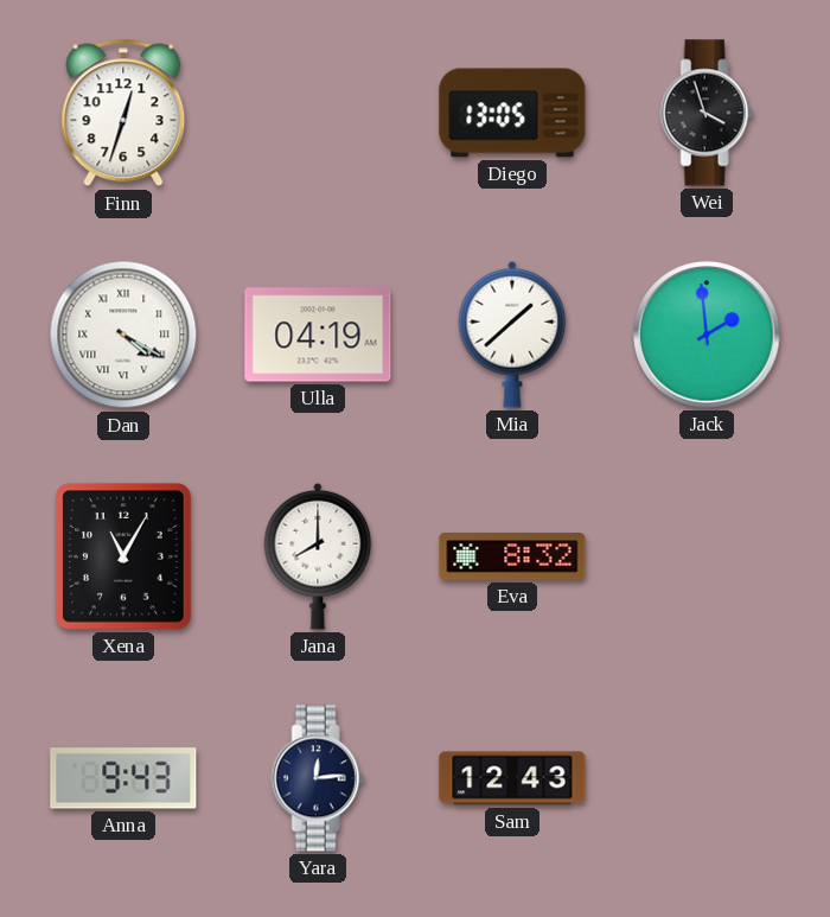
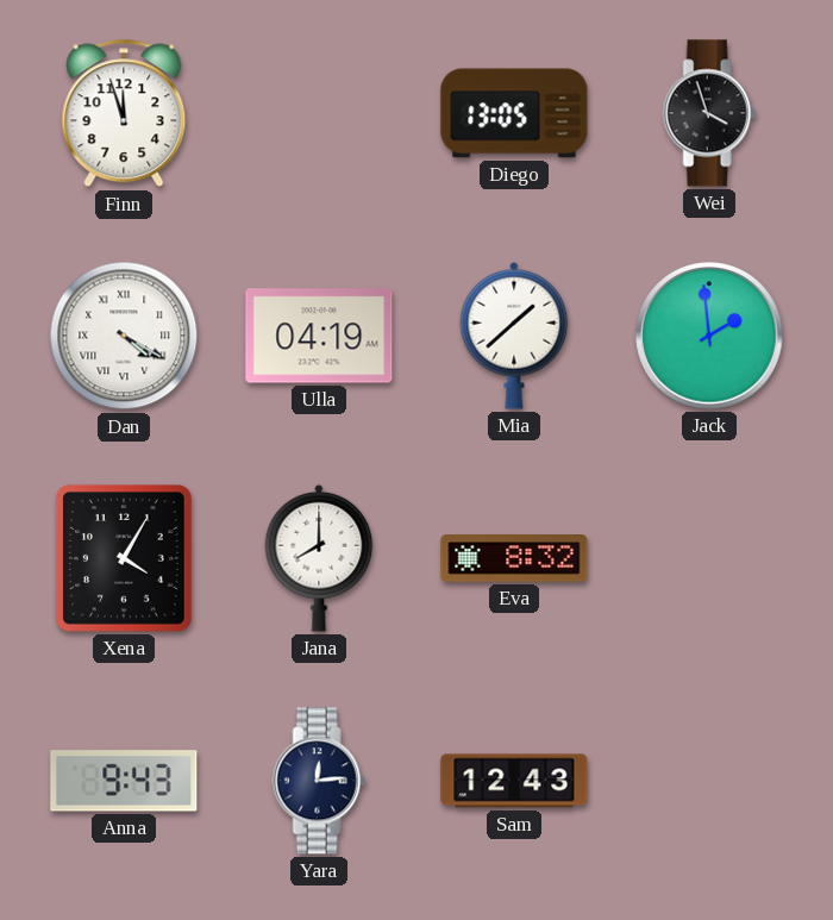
Finn: 12:33 -> 11:57
Xena: 11:05 -> 4:05
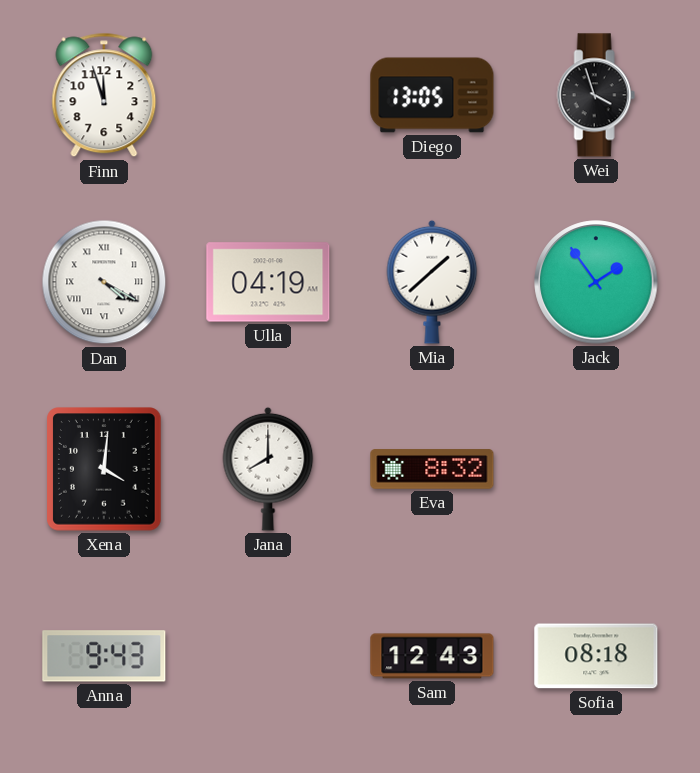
Jack: 1:59 -> 1:54
Xena: 4:05 -> 4:01
Yara: 12:14 -> none
Sofia: none -> 08:18
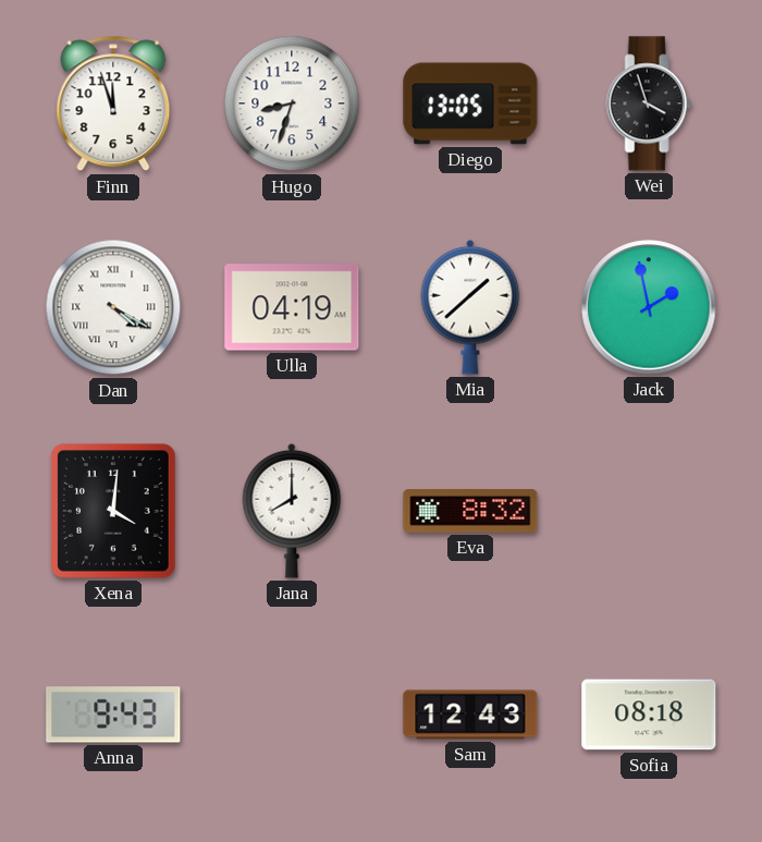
Hugo: none -> 8:33
Jack: 1:54 -> 1:58
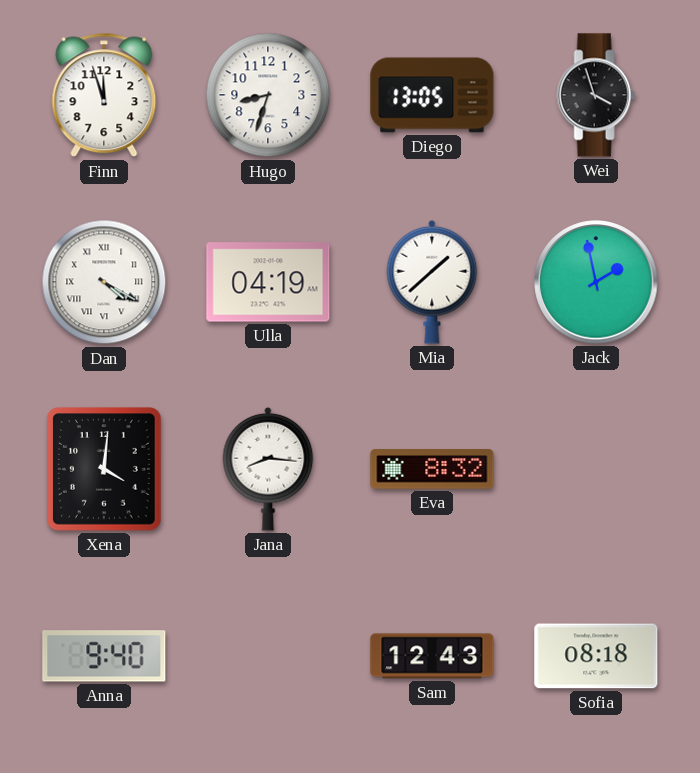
Jana: 8:00 -> 8:16
Anna: 9:43 -> 9:40
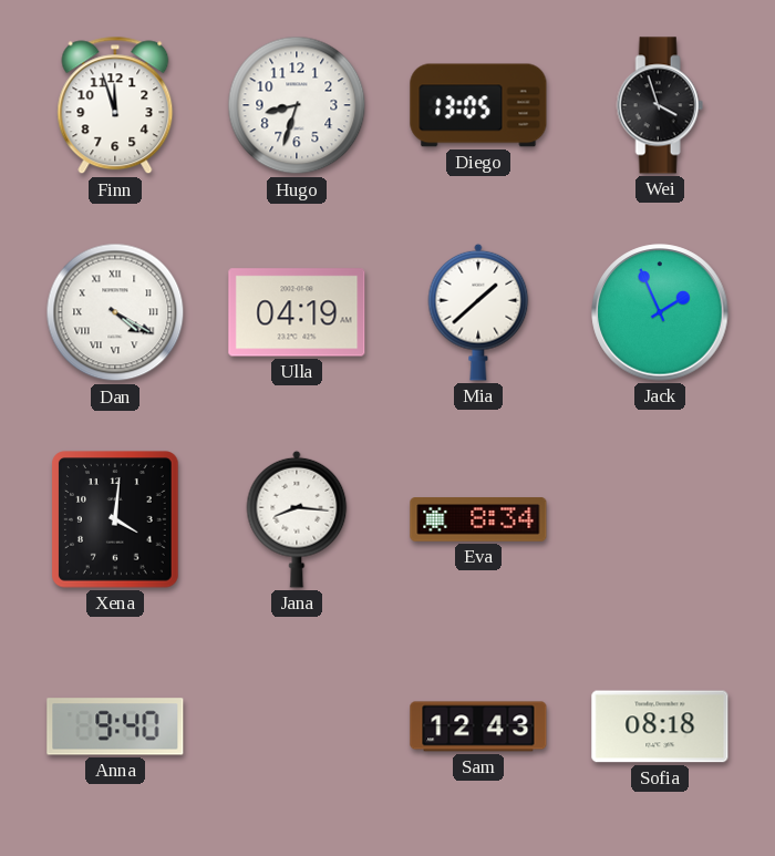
Jack: 1:58 -> 1:56
Eva: 8:32 -> 8:34
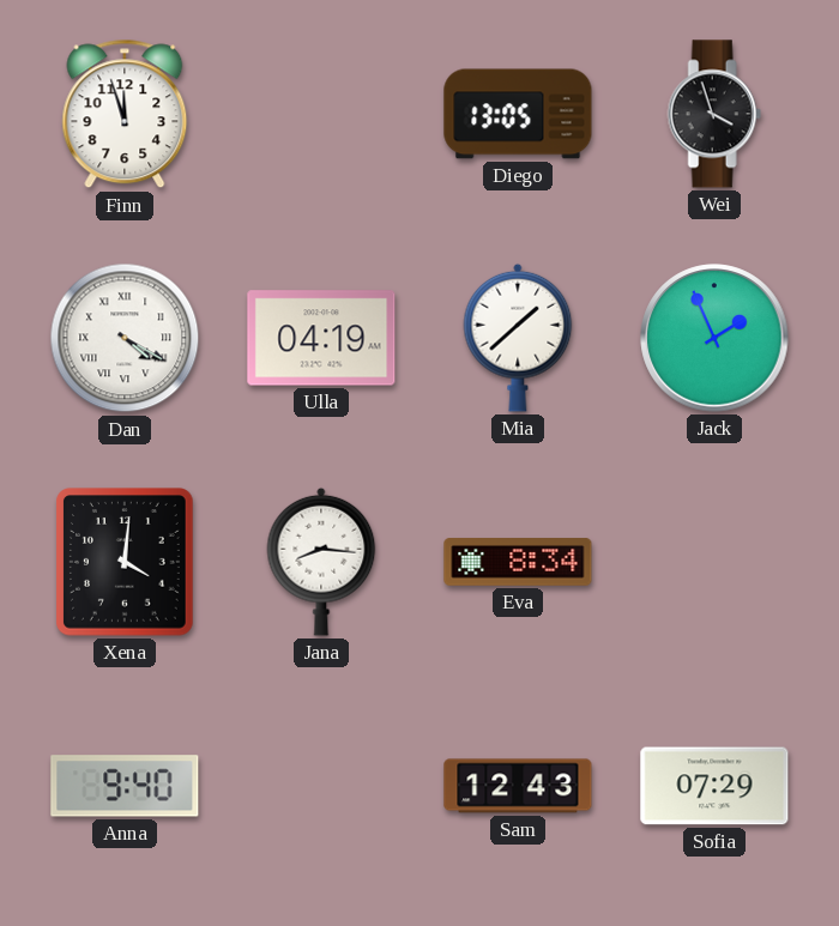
Hugo: 8:33 -> none
Sofia: 08:18 -> 07:29
